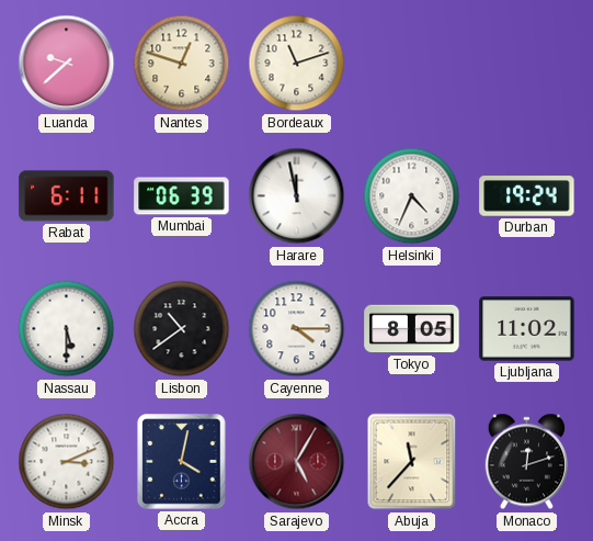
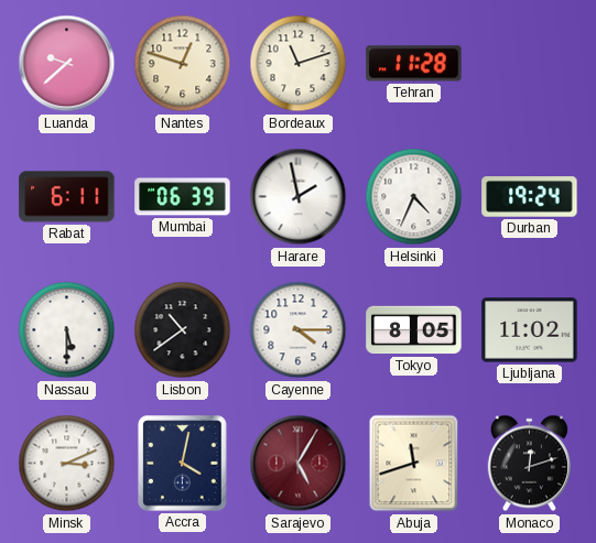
Tehran: none -> 11:28
Harare: 11:58 -> 1:58
Abuja: 11:37 -> 11:42
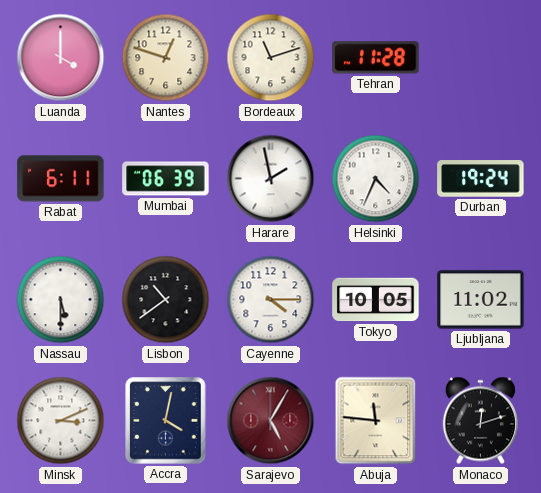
Luanda: 9:38 -> 4:00
Tokyo: 8:05 -> 10:05
Abuja: 11:42 -> 11:46
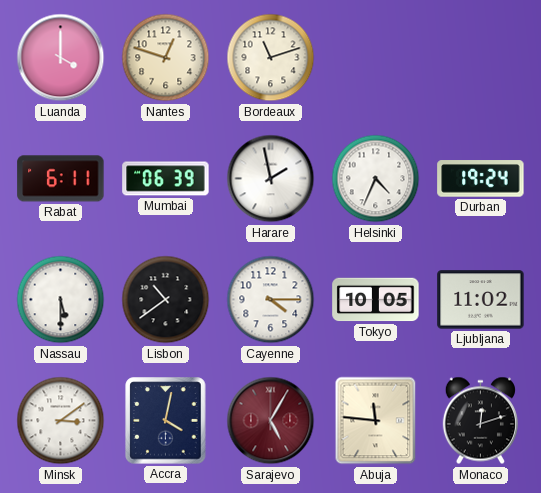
Tehran: 11:28 -> none
Minsk: 3:11 -> 3:09
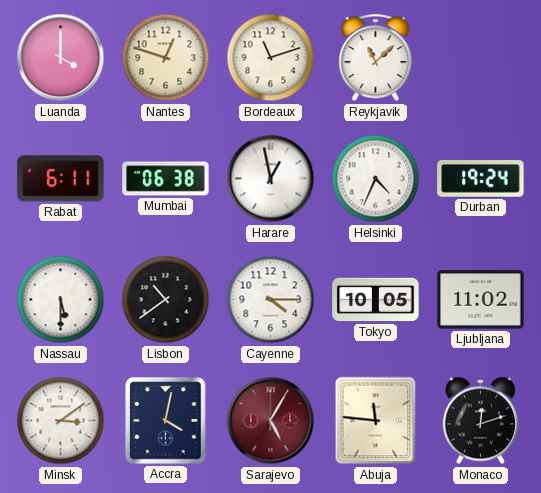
Reykjavik: none -> 11:08
Mumbai: 06:39 -> 06:38
Harare: 1:58 -> 12:58
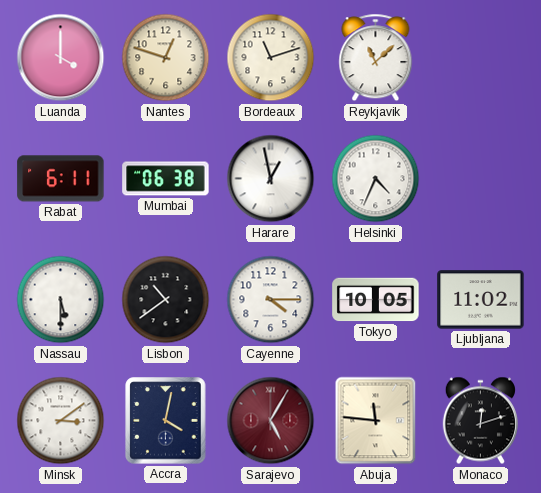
Durban: 19:24 -> none
